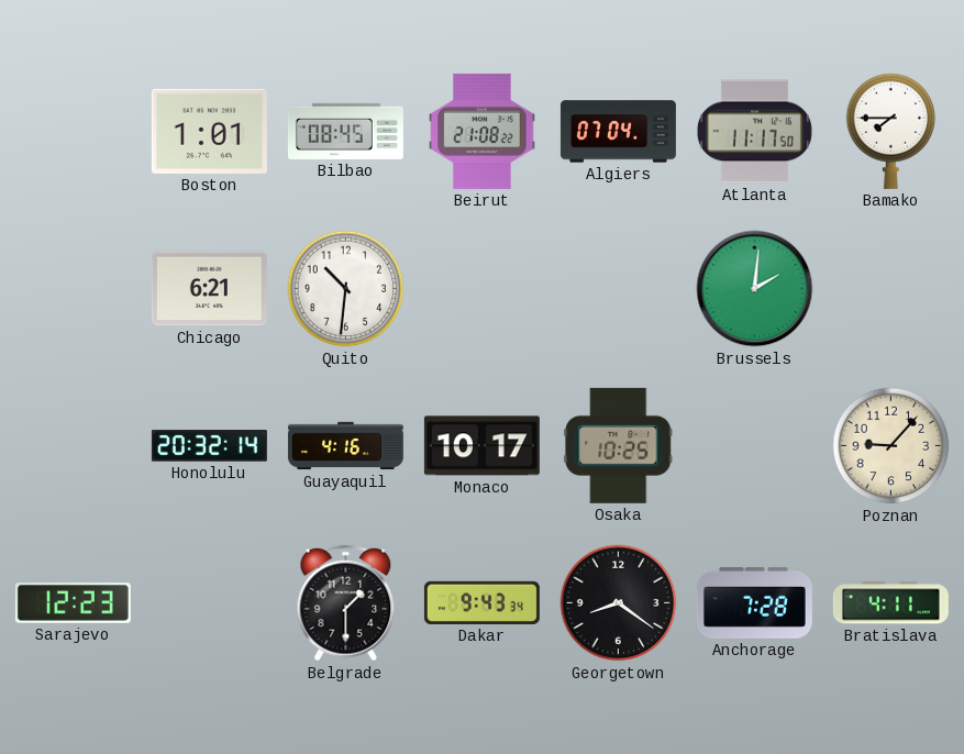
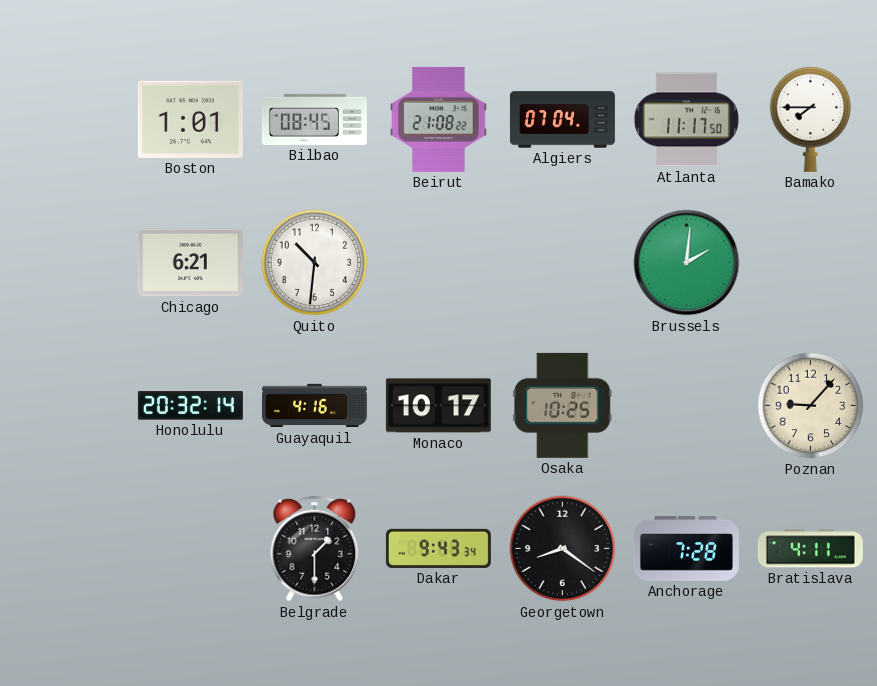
Sarajevo: 12:23 -> none
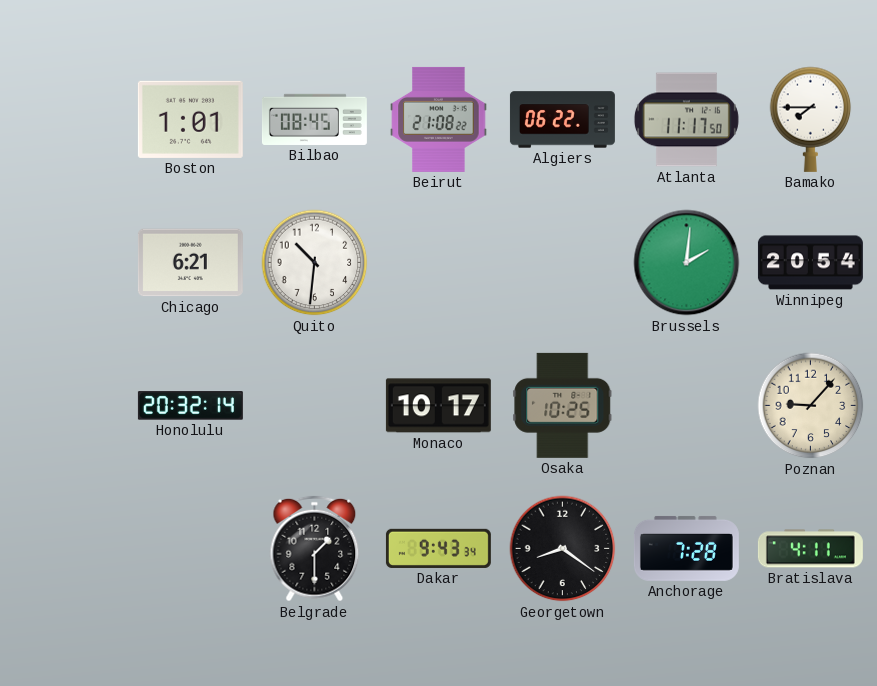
Algiers: 07:04 -> 06:22
Winnipeg: none -> 20:54
Guayaquil: 4:16 -> none
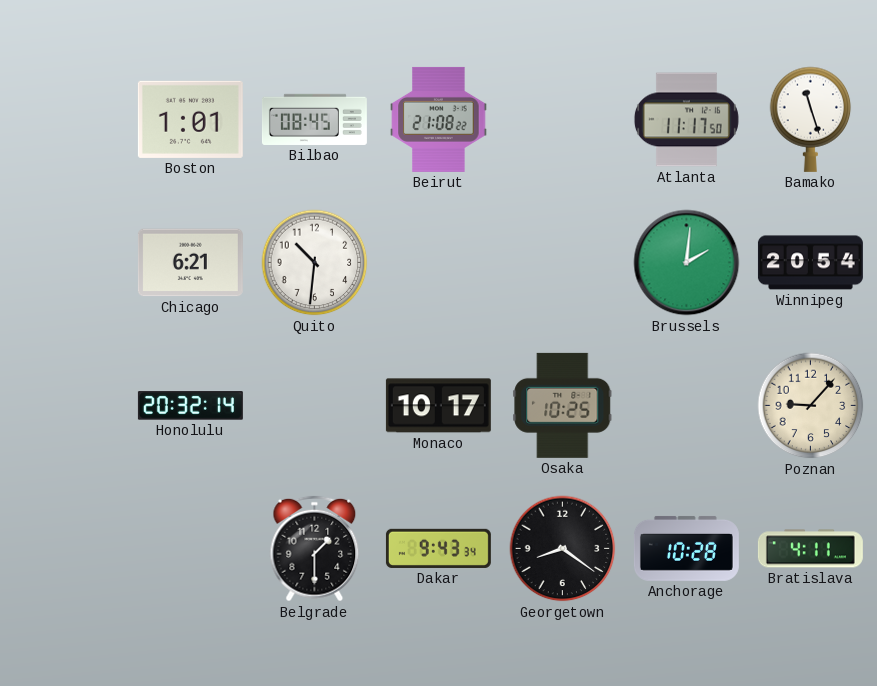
Algiers: 06:22 -> none
Bamako: 7:45 -> 11:27
Anchorage: 7:28 -> 10:28
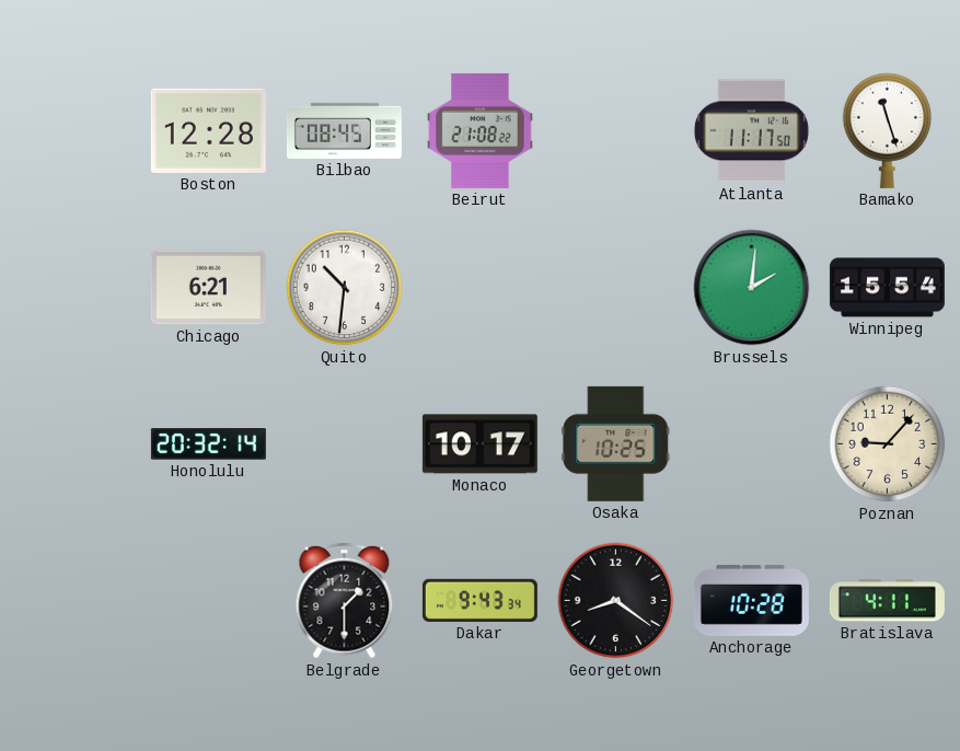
Boston: 1:01 -> 12:28
Winnipeg: 20:54 -> 15:54
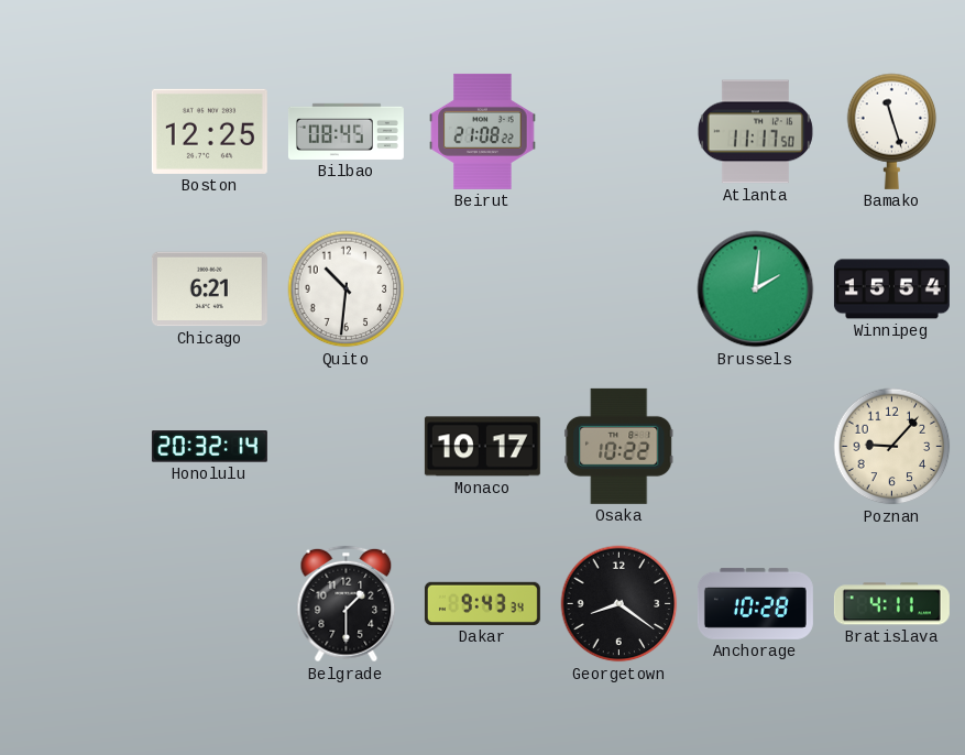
Boston: 12:28 -> 12:25
Osaka: 10:25 -> 10:22
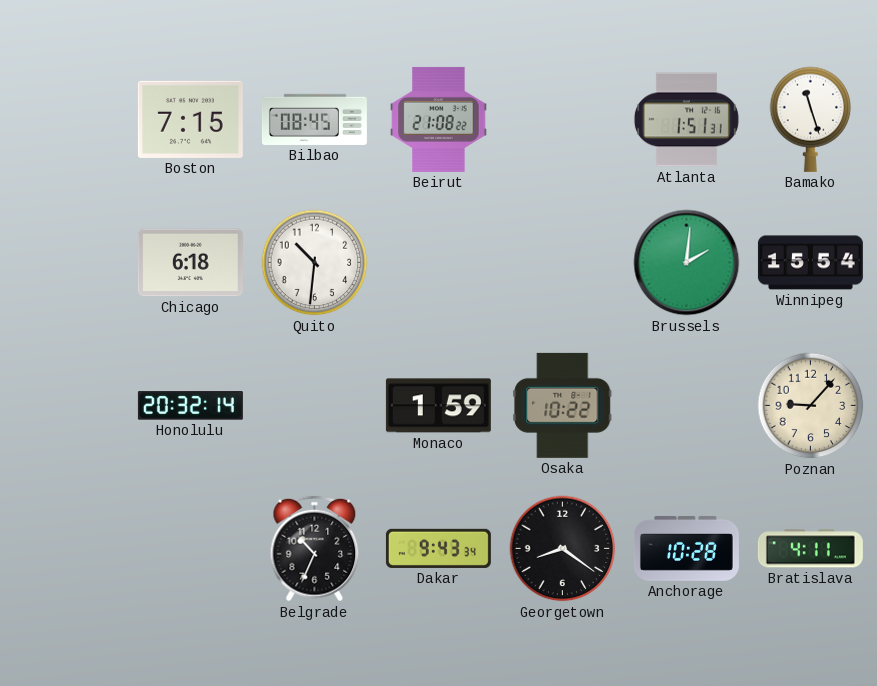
Boston: 12:25 -> 7:15
Atlanta: 11:17 -> 1:51
Chicago: 6:21 -> 6:18
Monaco: 10:17 -> 1:59
Belgrade: 1:30 -> 10:34
